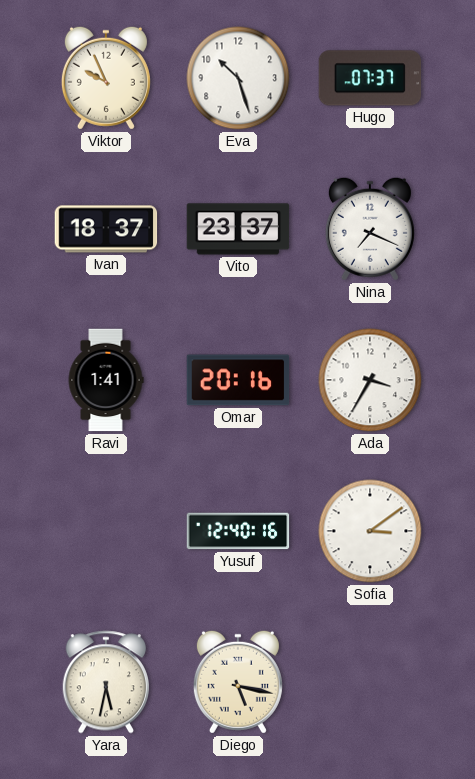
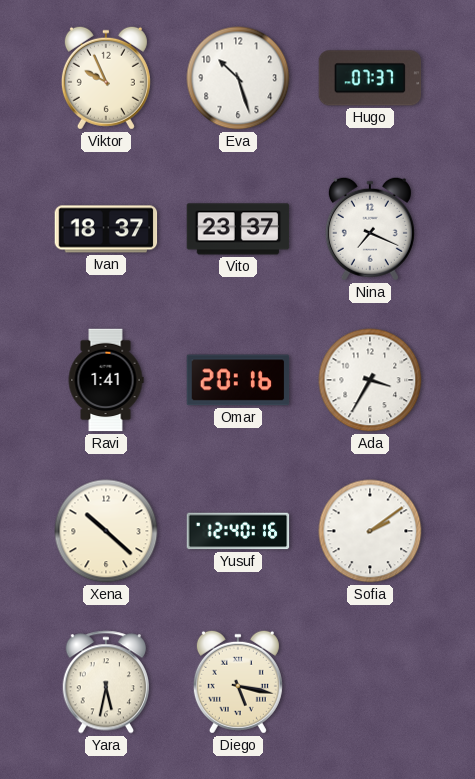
Xena: none -> 10:22
Sofia: 3:09 -> 2:09
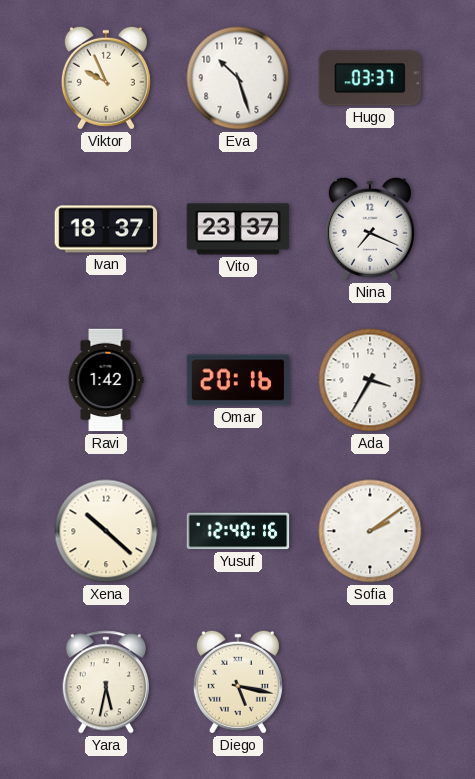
Hugo: 07:37 -> 03:37
Ravi: 1:41 -> 1:42
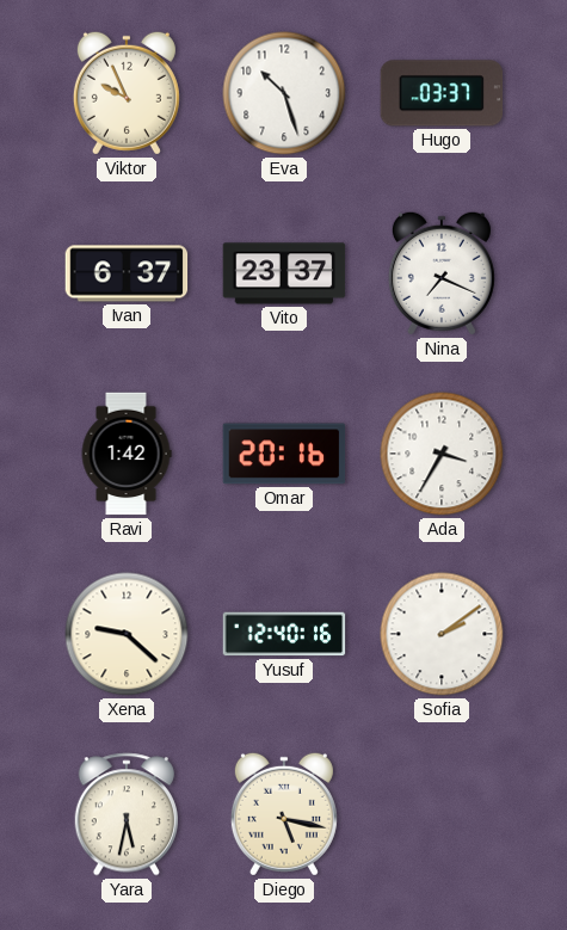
Ivan: 18:37 -> 6:37
Xena: 10:22 -> 9:22
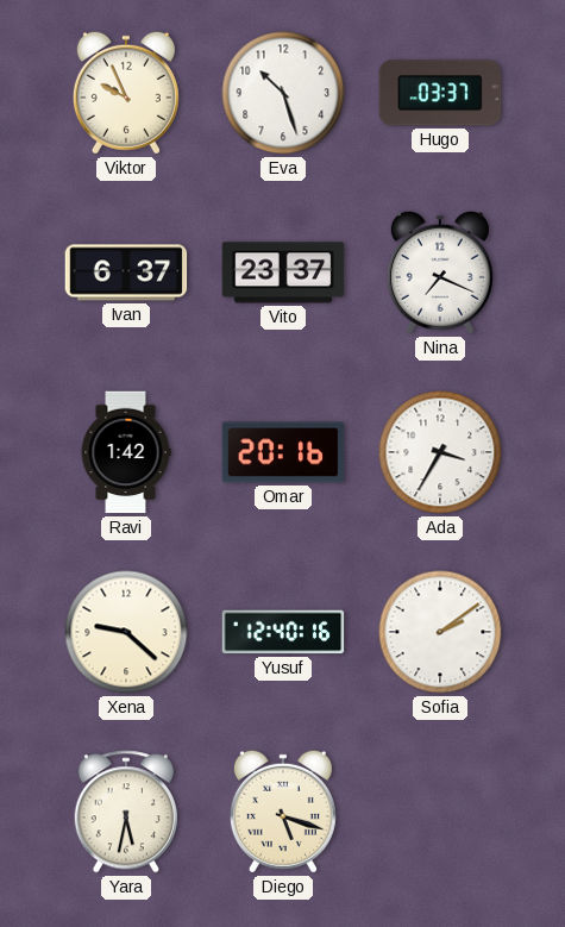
Diego: 5:17 -> 5:18
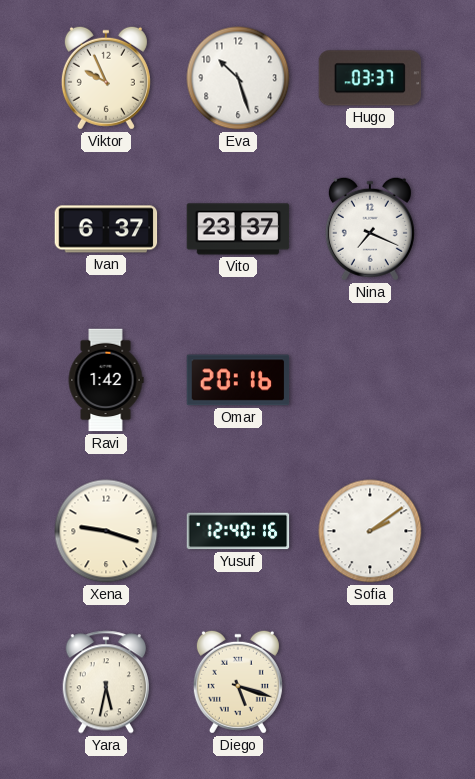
Ada: 3:35 -> none
Xena: 9:22 -> 9:18
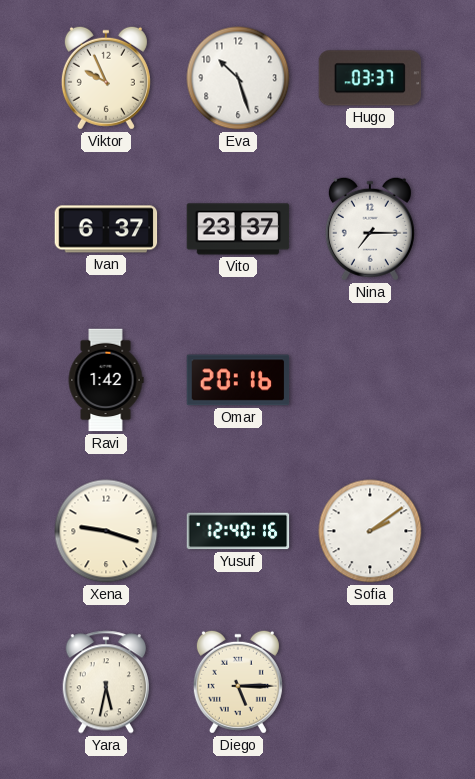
Nina: 7:19 -> 7:15
Diego: 5:18 -> 5:15
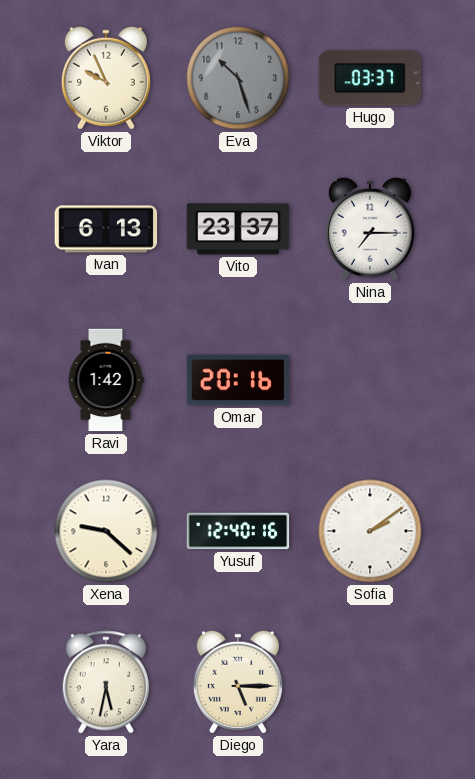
Eva dial: white -> grey
Ivan: 6:37 -> 6:13
Xena: 9:18 -> 9:22
